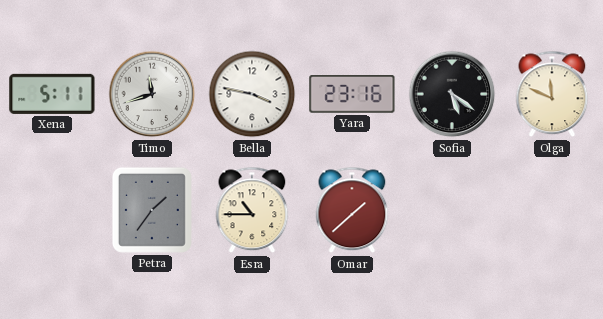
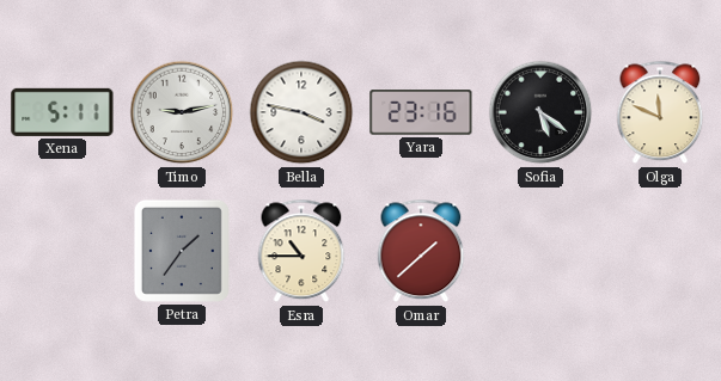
Timo: 11:42 -> 9:13
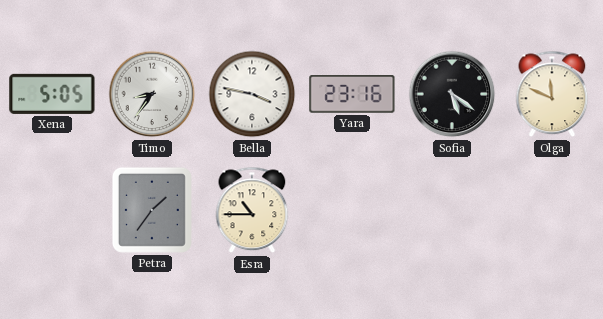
Xena: 5:11 -> 5:05
Timo: 9:13 -> 8:36
Omar: 1:38 -> none
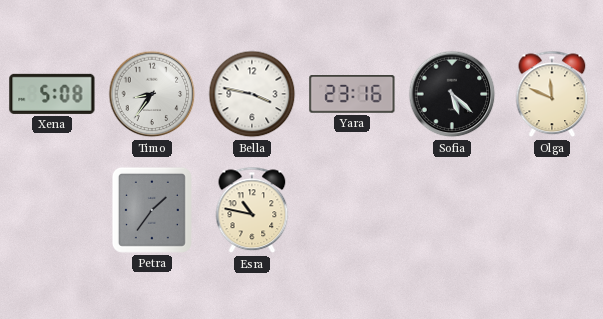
Xena: 5:05 -> 5:08
Sofia: 5:21 -> 5:22
Esra: 10:45 -> 10:47
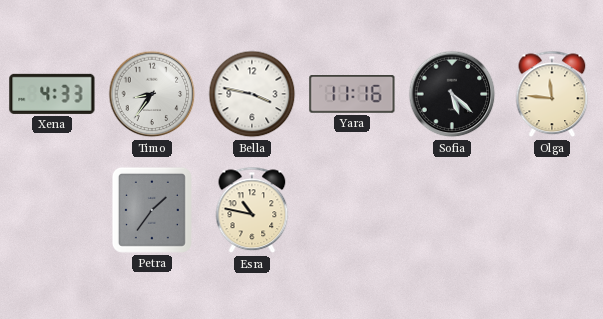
Xena: 5:08 -> 4:33
Yara: 23:16 -> 11:16
Olga: 11:49 -> 11:46
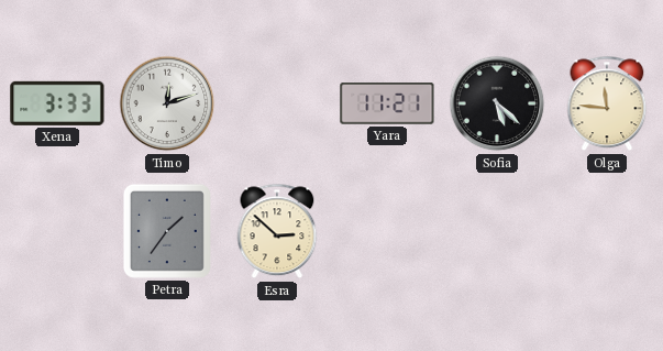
Xena: 4:33 -> 3:33
Timo: 8:36 -> 12:12
Bella: 3:47 -> none
Yara: 11:16 -> 11:21
Esra: 10:47 -> 2:52
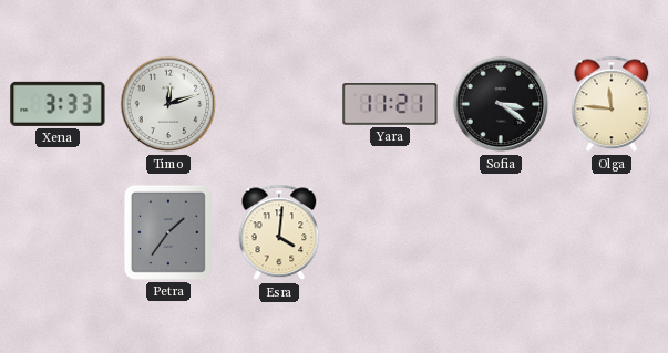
Sofia: 5:22 -> 3:21
Esra: 2:52 -> 4:01
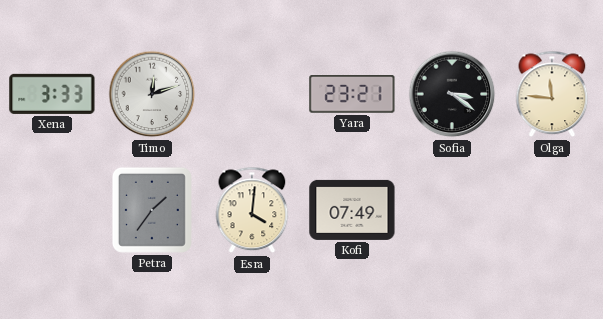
Yara: 11:21 -> 23:21
Kofi: none -> 07:49
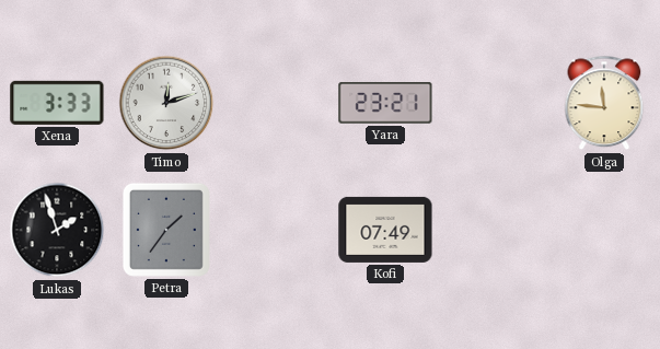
Sofia: 3:21 -> none
Lukas: none -> 1:57
Esra: 4:01 -> none
